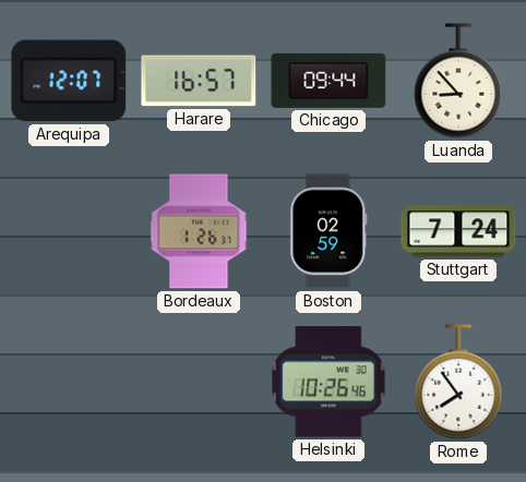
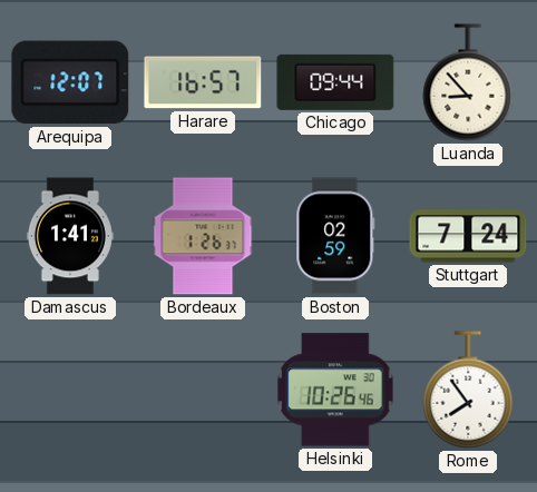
Damascus: none -> 1:41
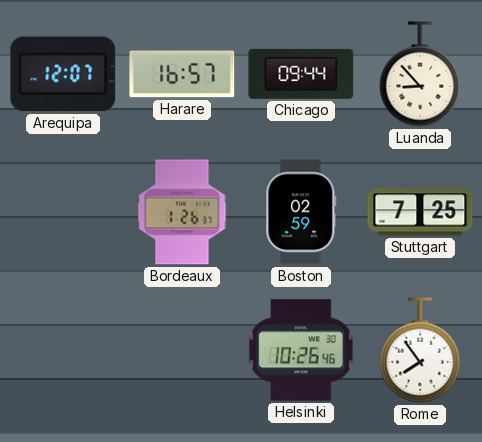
Damascus: 1:41 -> none
Stuttgart: 7:24 -> 7:25
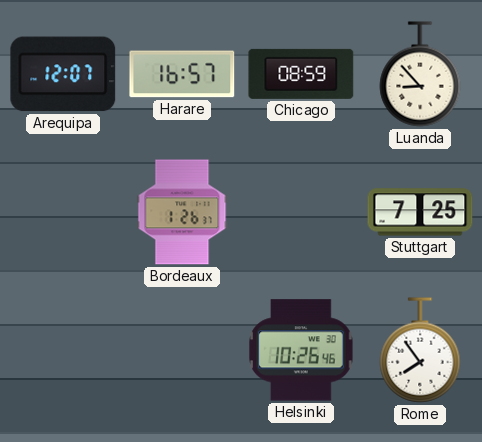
Chicago: 09:44 -> 08:59
Boston: 02:59 -> none
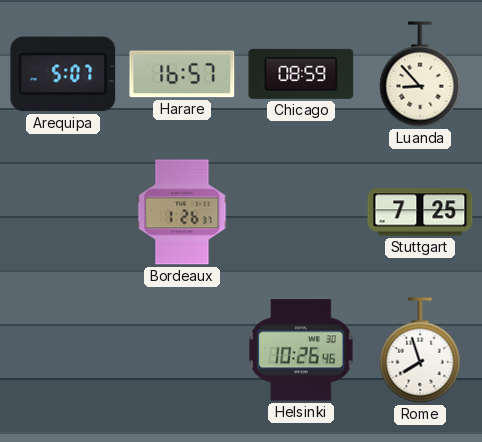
Arequipa: 12:07 -> 5:07
Rome: 7:54 -> 7:57
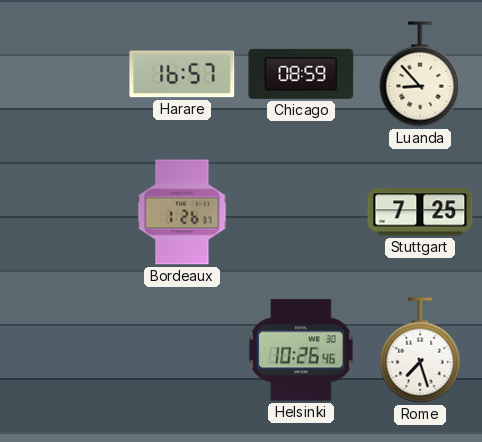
Arequipa: 5:07 -> none
Rome: 7:57 -> 7:27
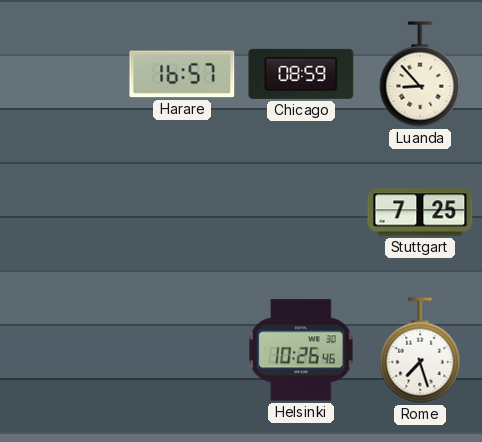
Bordeaux: 1:26 -> none
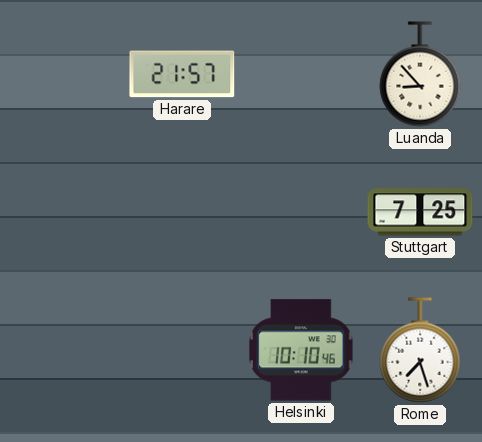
Harare: 16:57 -> 21:57
Chicago: 08:59 -> none
Helsinki: 10:26 -> 10:10
